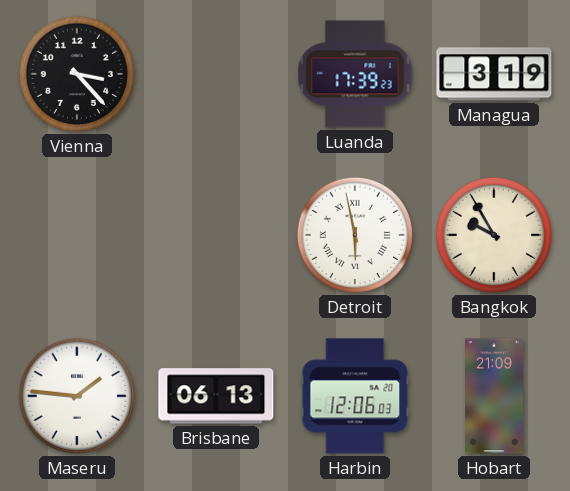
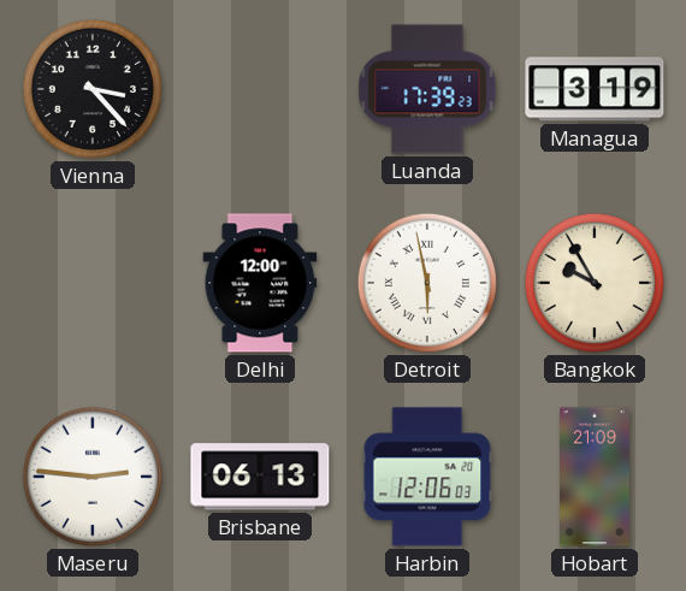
Delhi: none -> 12:00
Maseru: 1:46 -> 2:46
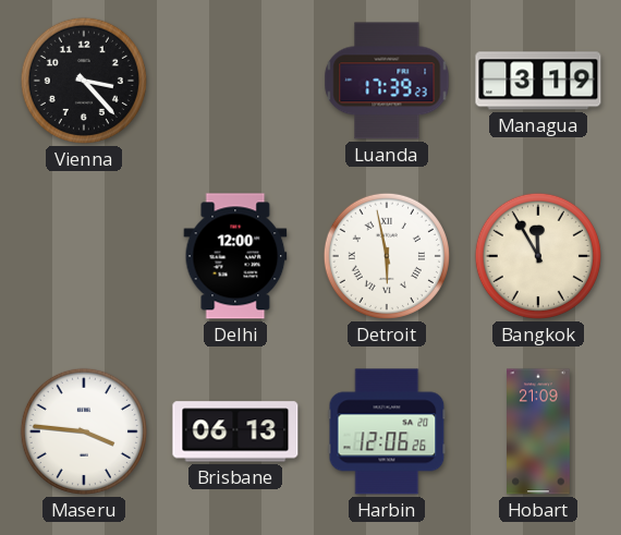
Bangkok: 9:55 -> 11:55
Maseru: 2:46 -> 3:46
Harbin: 12:06:03 -> 12:06:26
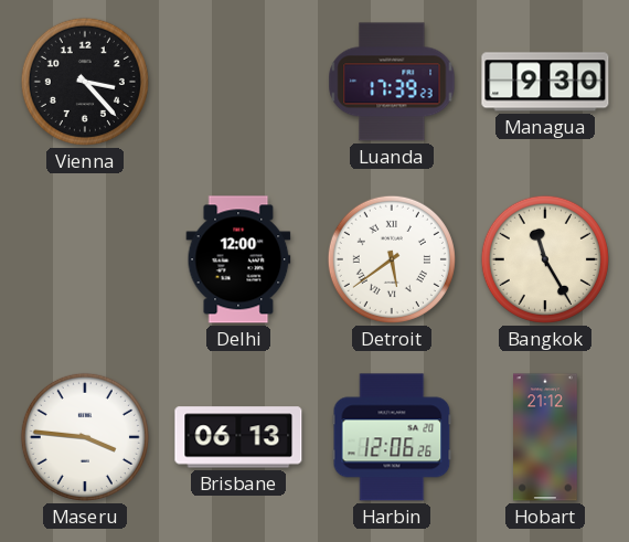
Managua: 3:19 -> 9:30
Detroit: 5:58 -> 5:39
Bangkok: 11:55 -> 11:25
Hobart: 21:09 -> 21:12
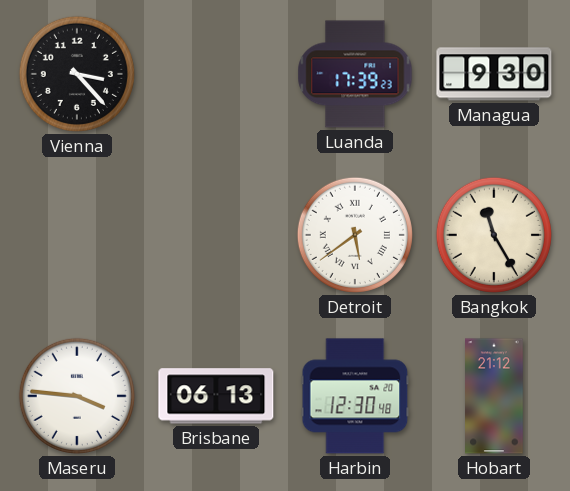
Delhi: 12:00 -> none
Harbin: 12:06 -> 12:30
